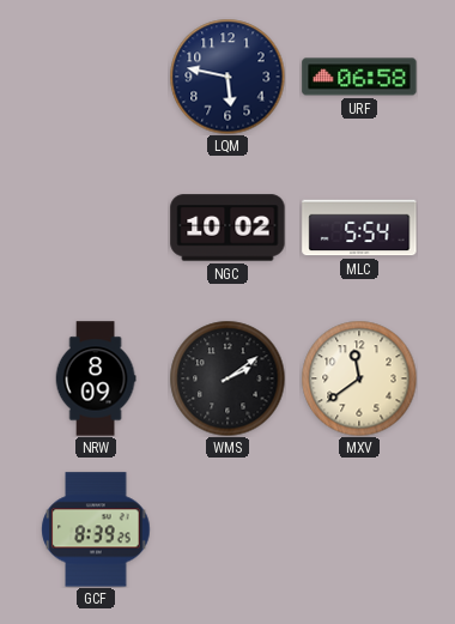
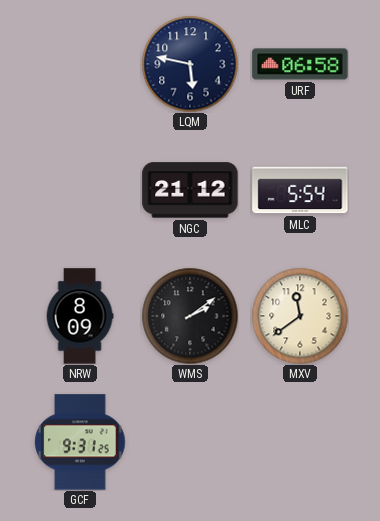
NGC: 10:02 -> 21:12
GCF: 8:39 -> 9:31
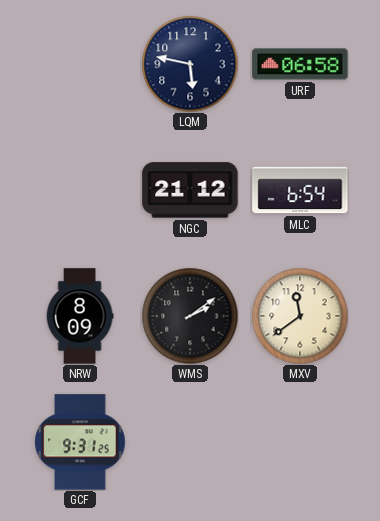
MLC: 5:54 -> 6:54
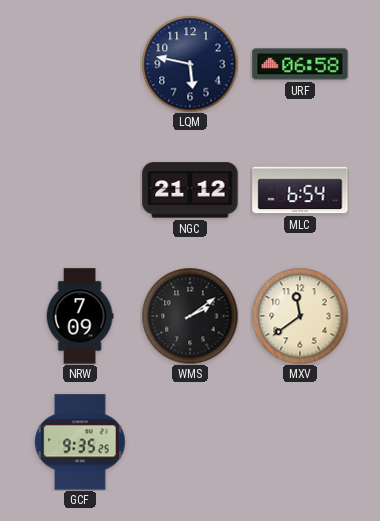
NRW: 8:09 -> 7:09
GCF: 9:31 -> 9:35
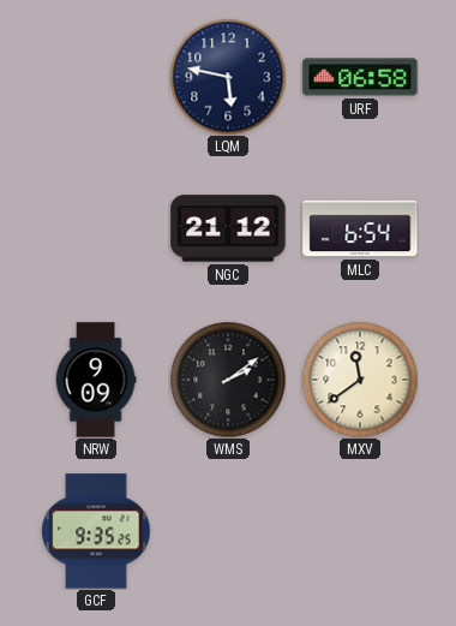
NRW: 7:09 -> 9:09
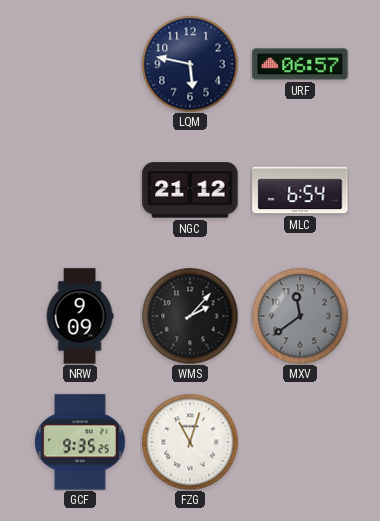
URF: 06:58 -> 06:57
WMS: 2:09 -> 2:07
MXV dial: cream -> grey
FZG: none -> 11:03
